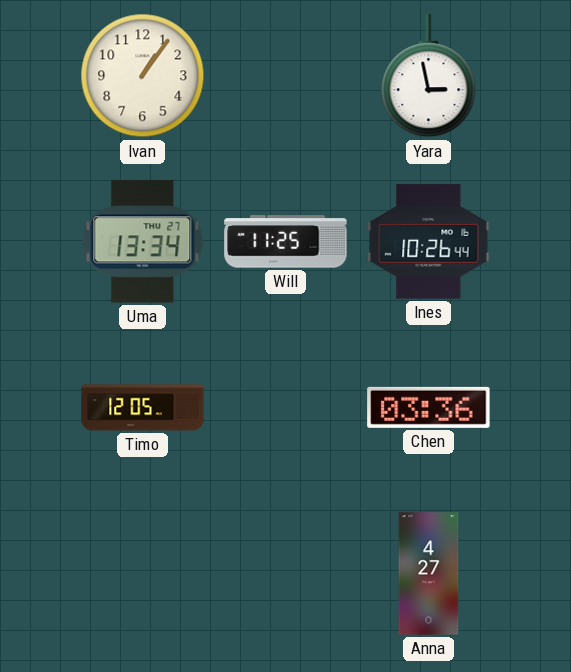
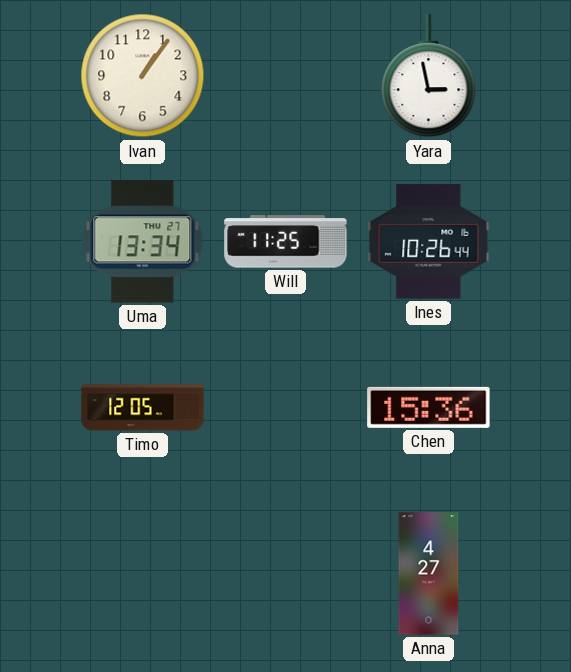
Chen: 03:36 -> 15:36
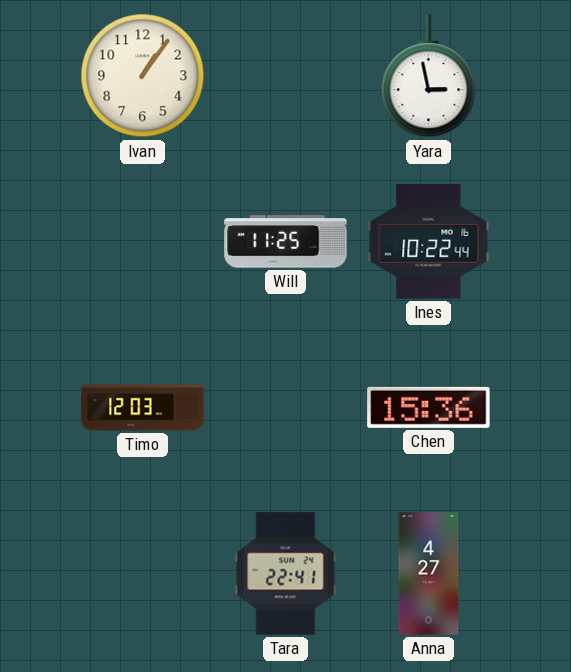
Uma: 13:34 -> none
Ines: 10:26 -> 10:22
Timo: 12:05 -> 12:03
Tara: none -> 22:41
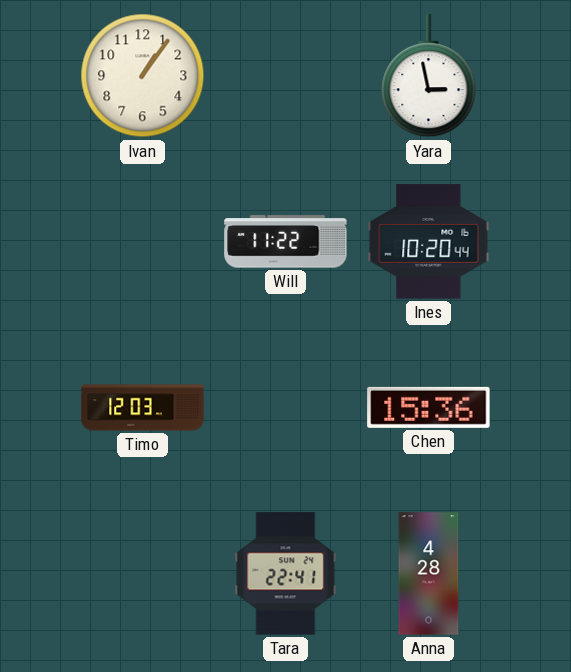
Will: 11:25 -> 11:22
Ines: 10:22 -> 10:20
Anna: 4:27 -> 4:28
